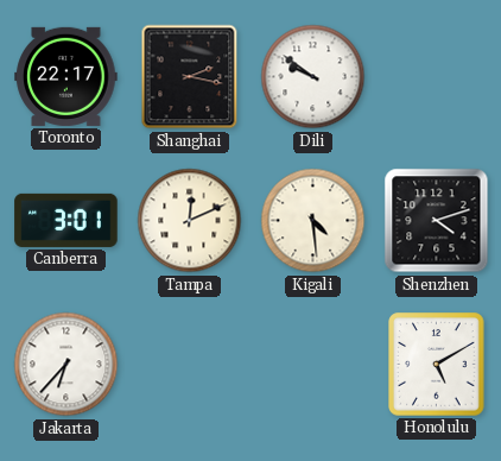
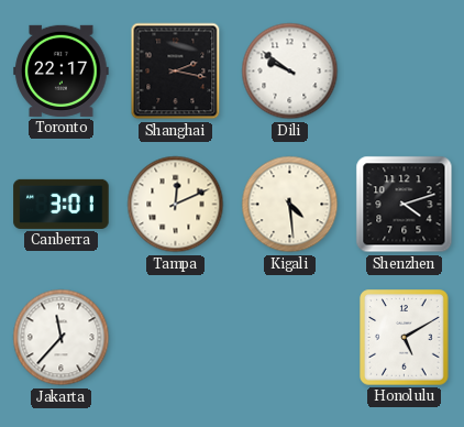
Jakarta: 6:37 -> 11:37
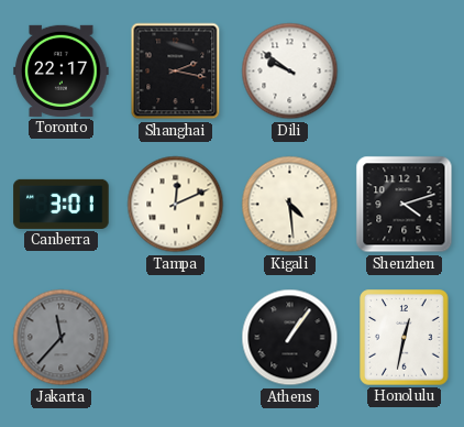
Jakarta dial: white -> grey
Athens: none -> 1:06
Honolulu: 5:10 -> 12:32
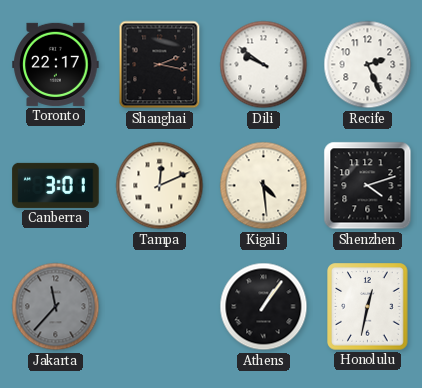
Recife: none -> 2:26
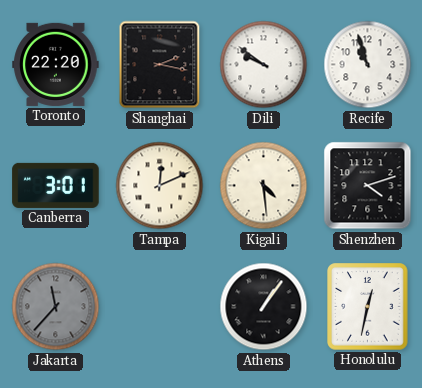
Toronto: 22:17 -> 22:20
Recife: 2:26 -> 10:57
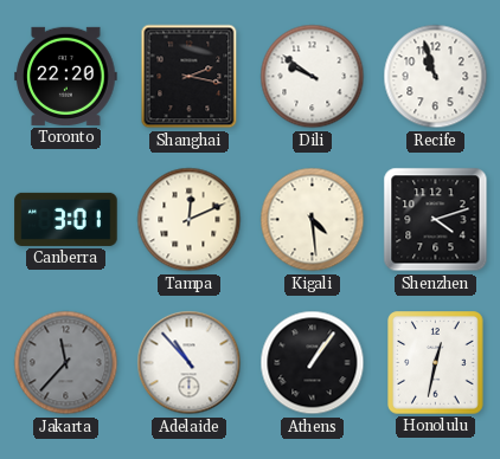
Adelaide: none -> 10:53
